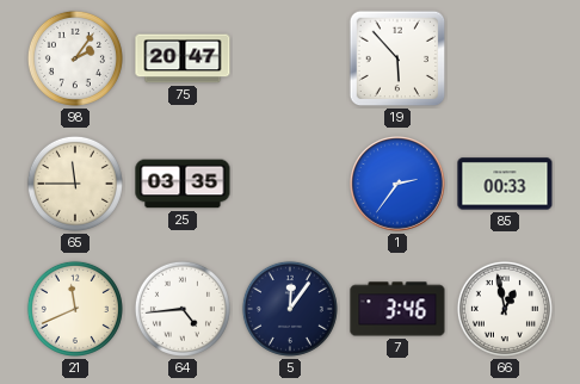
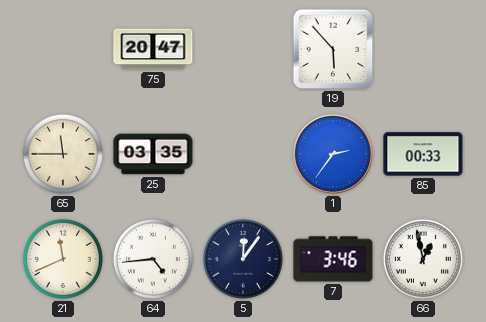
98: 2:06 -> none
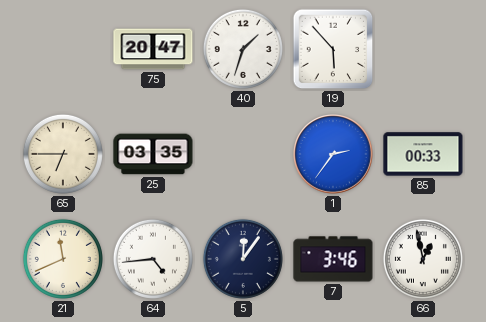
40: none -> 1:33
65: 11:45 -> 6:45
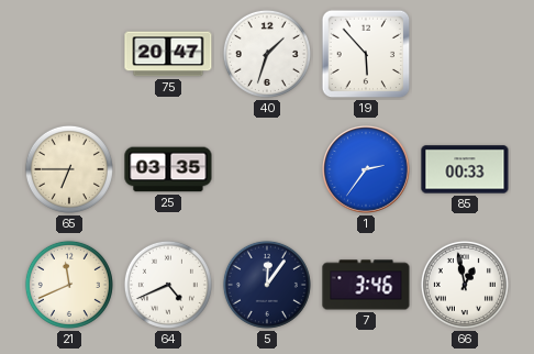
64: 4:44 -> 4:41
